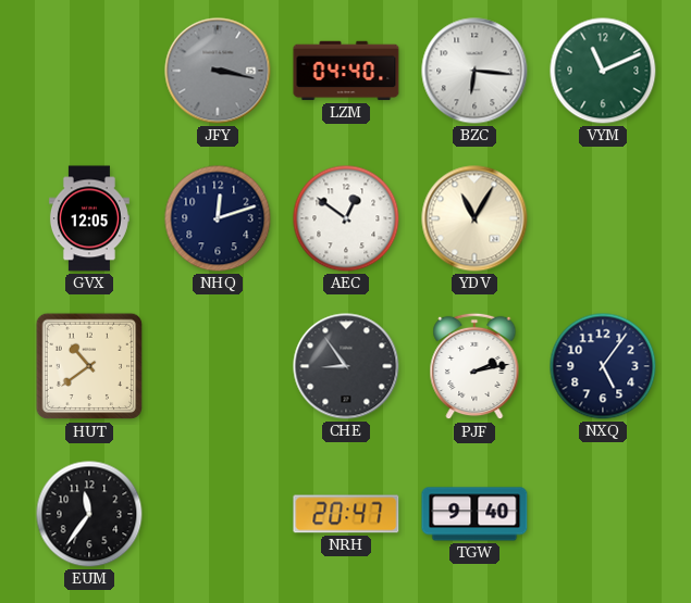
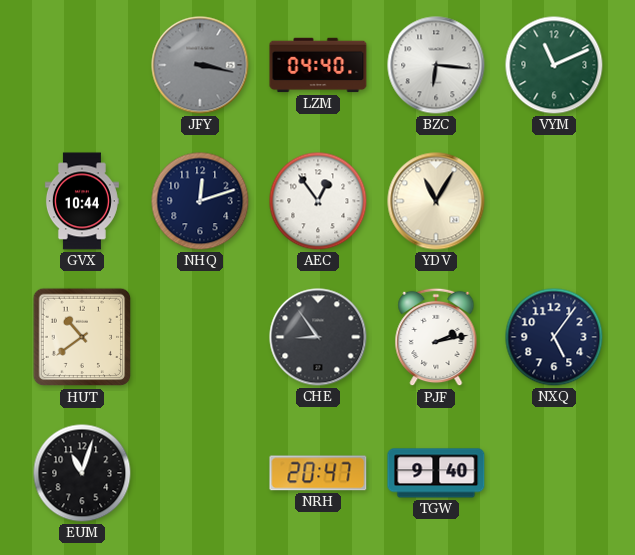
GVX: 12:05 -> 10:44
AEC: 12:51 -> 12:54
EUM: 11:36 -> 11:03
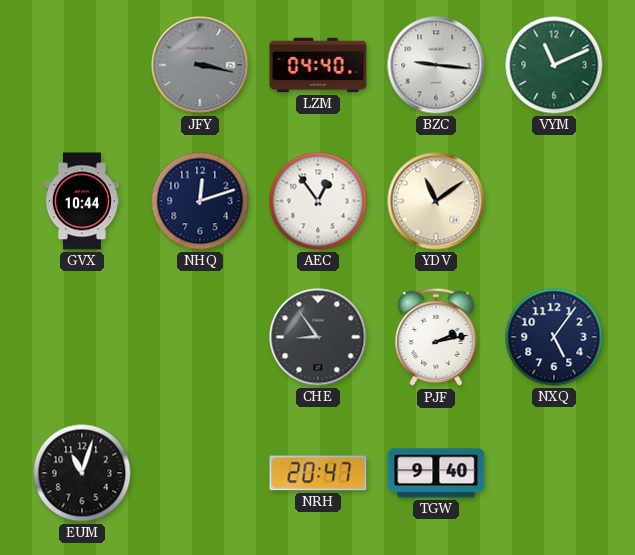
BZC: 6:16 -> 9:16
YDV: 11:05 -> 11:09
HUT: 10:39 -> none
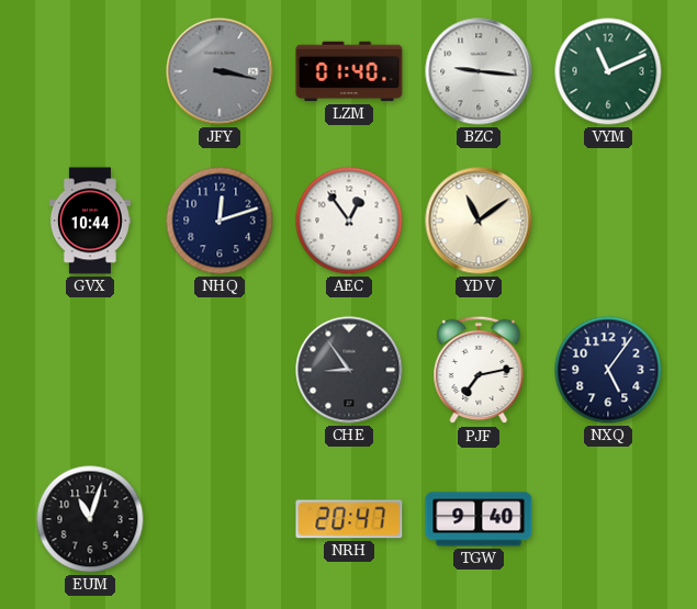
LZM: 04:40 -> 01:40
PJF: 2:13 -> 7:13
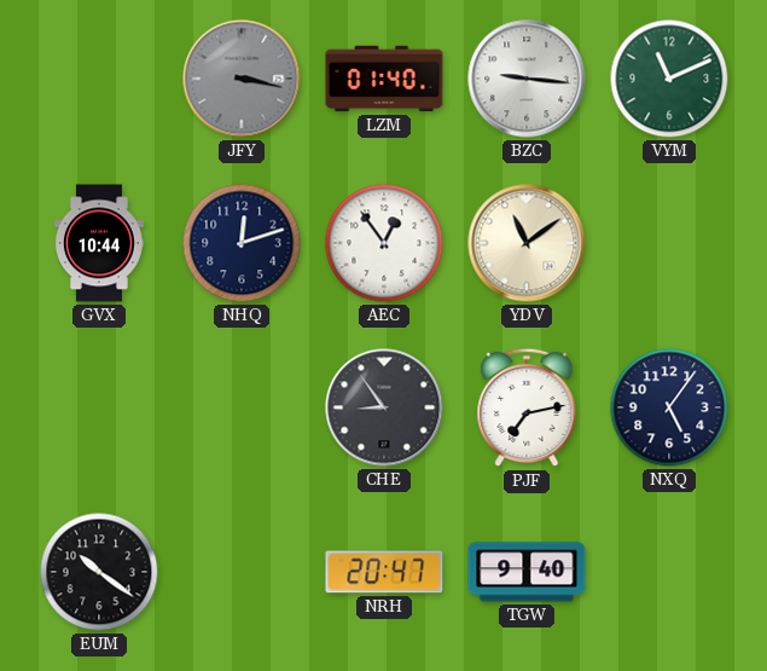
EUM: 11:03 -> 10:21
